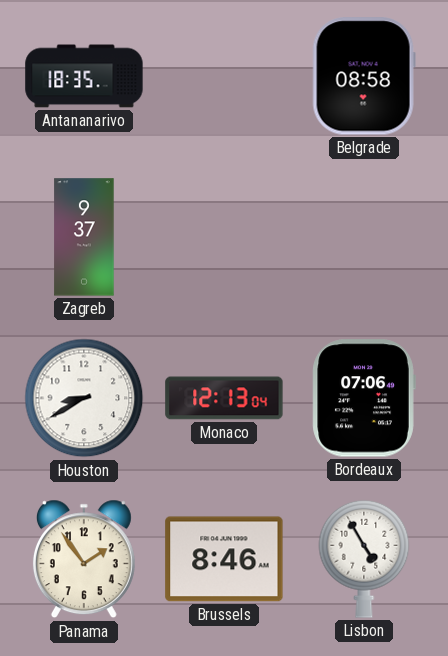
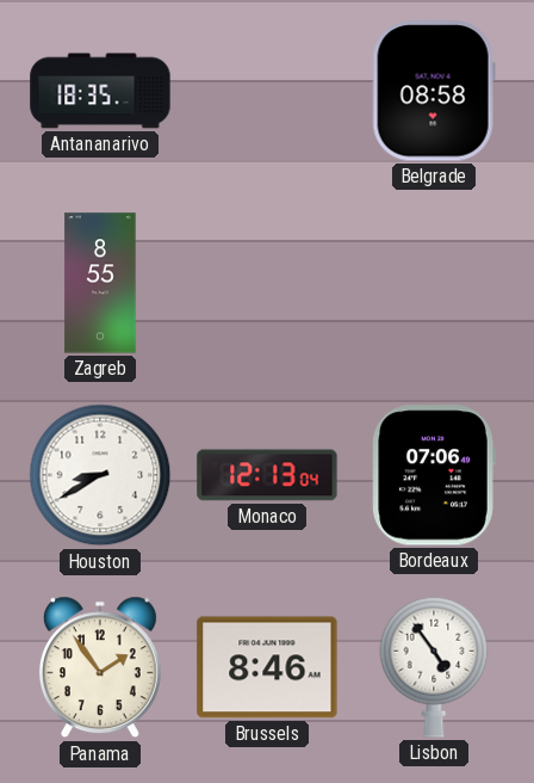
Zagreb: 9:37 -> 8:55
Lisbon: 4:55 -> 4:54
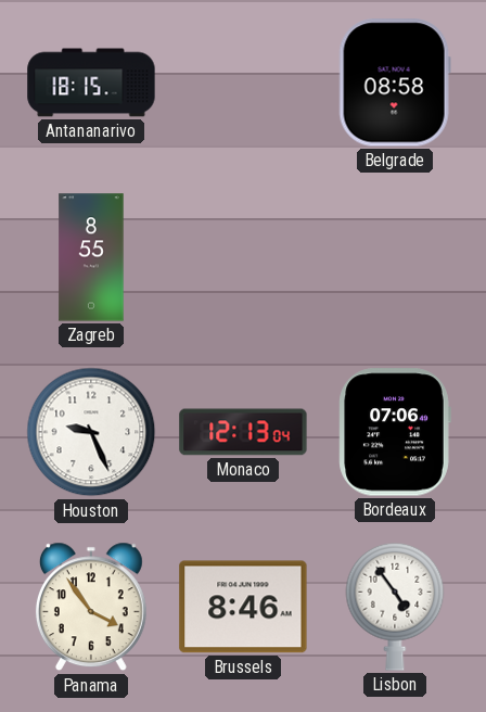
Antananarivo: 18:35 -> 18:15
Houston: 8:40 -> 9:26
Panama: 1:54 -> 3:54
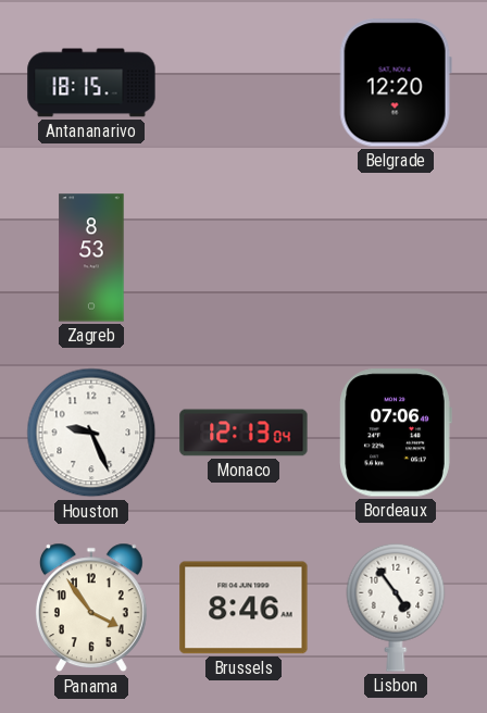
Belgrade: 08:58 -> 12:20
Zagreb: 8:55 -> 8:53
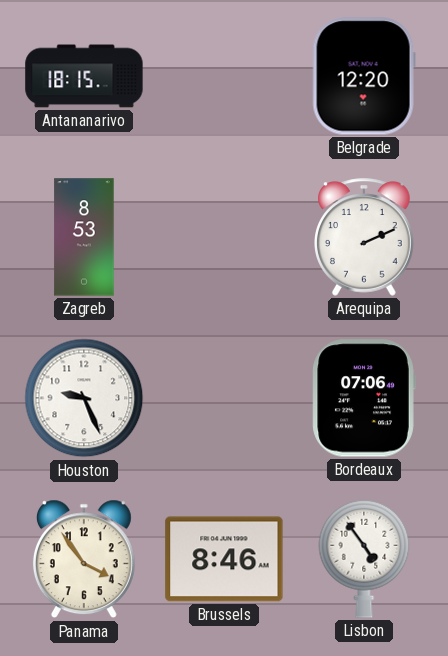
Arequipa: none -> 2:11
Monaco: 12:13 -> none
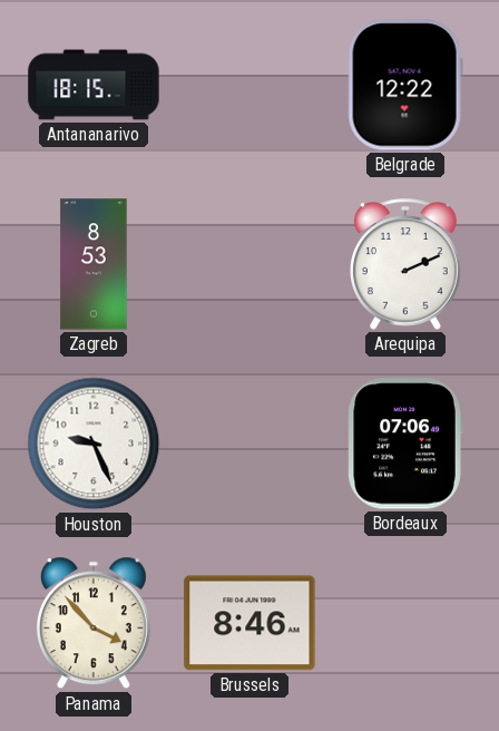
Belgrade: 12:20 -> 12:22
Panama: 3:54 -> 3:53
Lisbon: 4:54 -> none
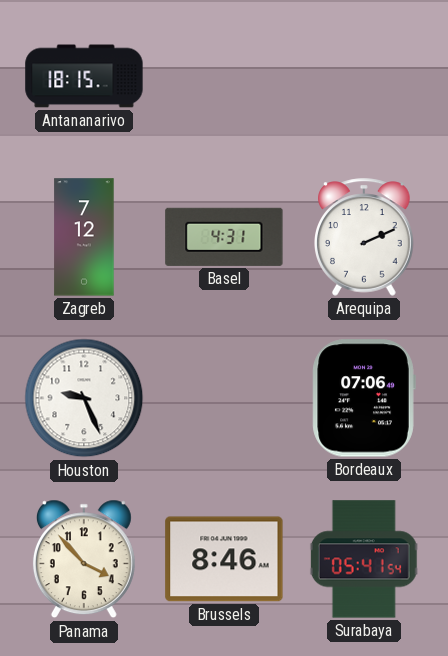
Belgrade: 12:22 -> none
Zagreb: 8:53 -> 7:12
Basel: none -> 4:31
Surabaya: none -> 05:41
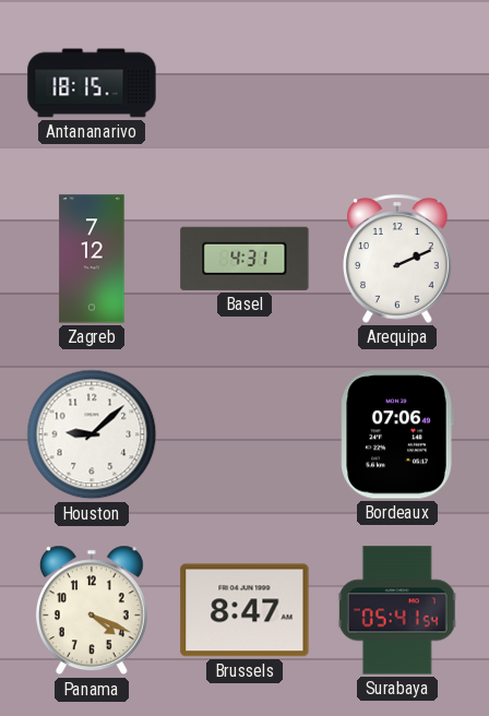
Houston: 9:26 -> 9:08
Panama: 3:53 -> 4:19
Brussels: 8:46 -> 8:47
